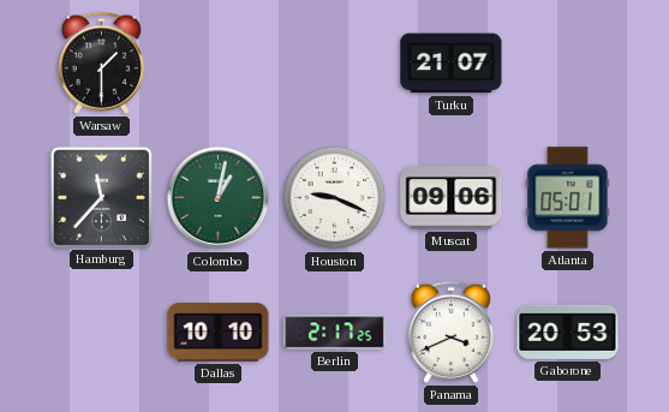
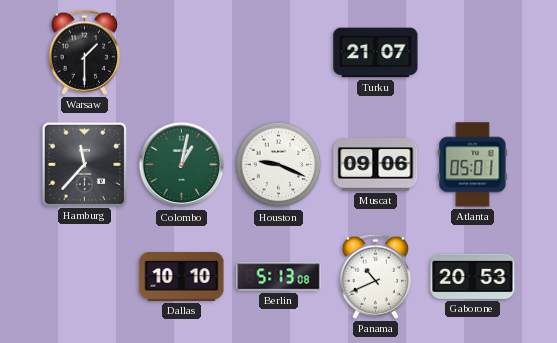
Berlin: 2:17 -> 5:13
Panama: 3:41 -> 10:41
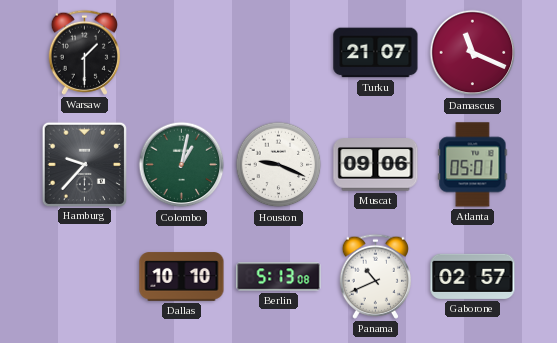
Damascus: none -> 11:19
Hamburg: 11:37 -> 9:37
Gaborone: 20:53 -> 02:57
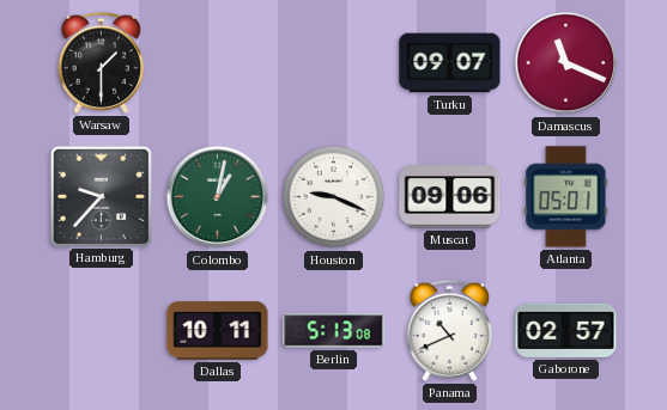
Turku: 21:07 -> 09:07
Dallas: 10:10 -> 10:11
